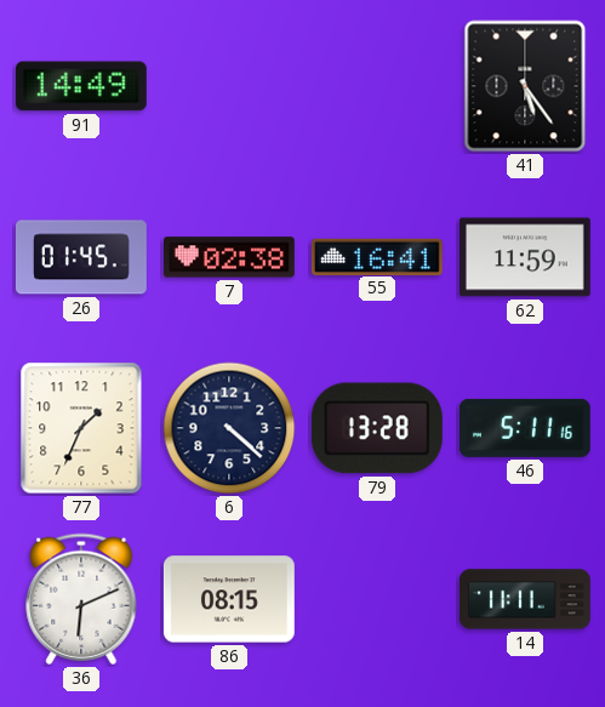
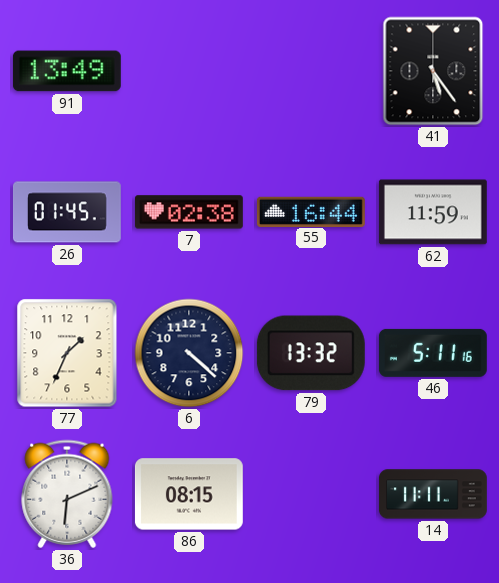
91: 14:49 -> 13:49
55: 16:41 -> 16:44
79: 13:28 -> 13:32
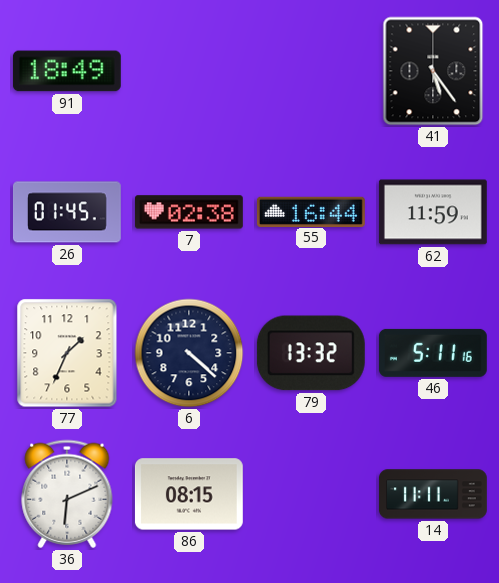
91: 13:49 -> 18:49
